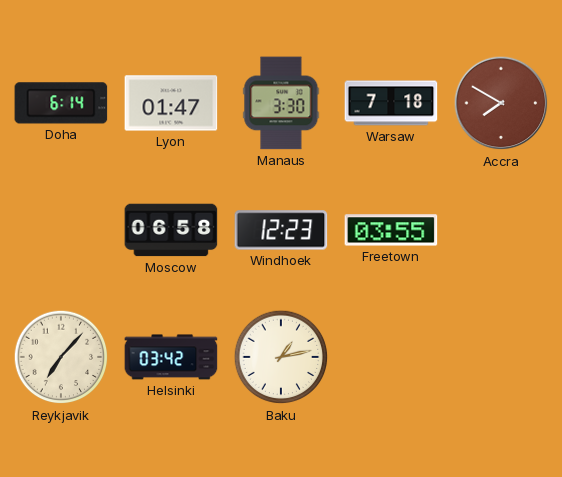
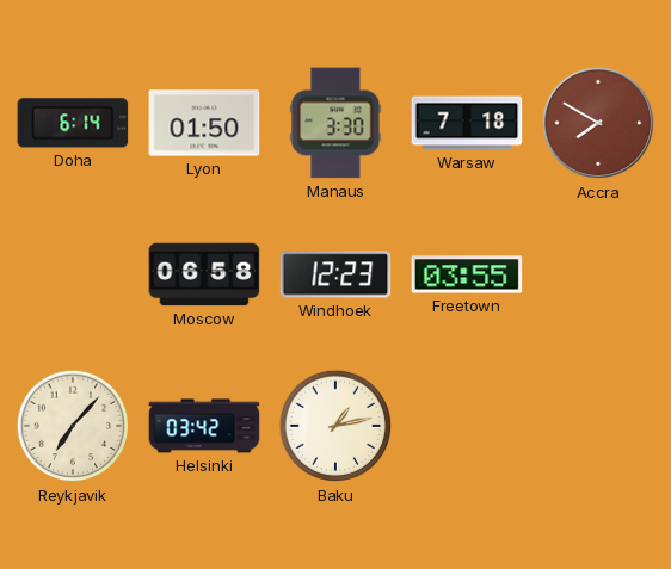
Lyon: 01:47 -> 01:50
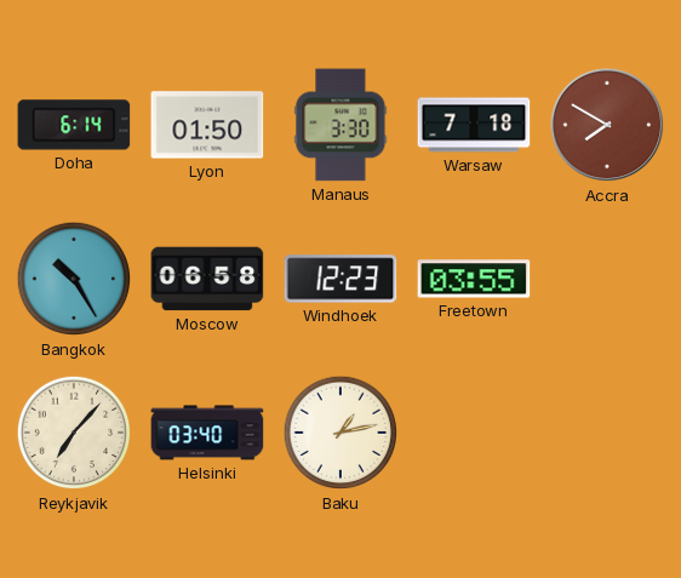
Bangkok: none -> 10:25
Helsinki: 03:42 -> 03:40
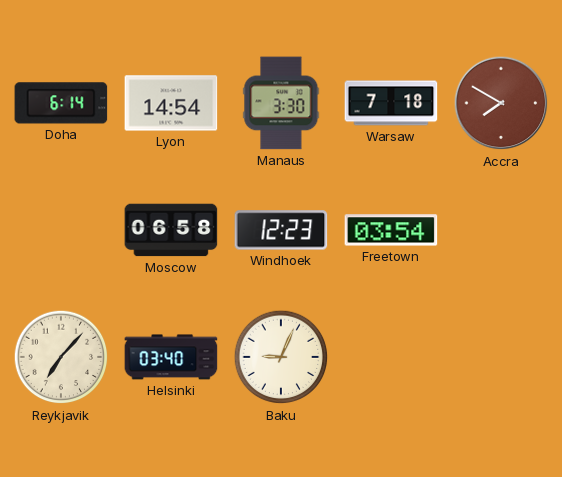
Lyon: 01:50 -> 14:54
Bangkok: 10:25 -> none
Freetown: 03:55 -> 03:54
Baku: 1:13 -> 9:04
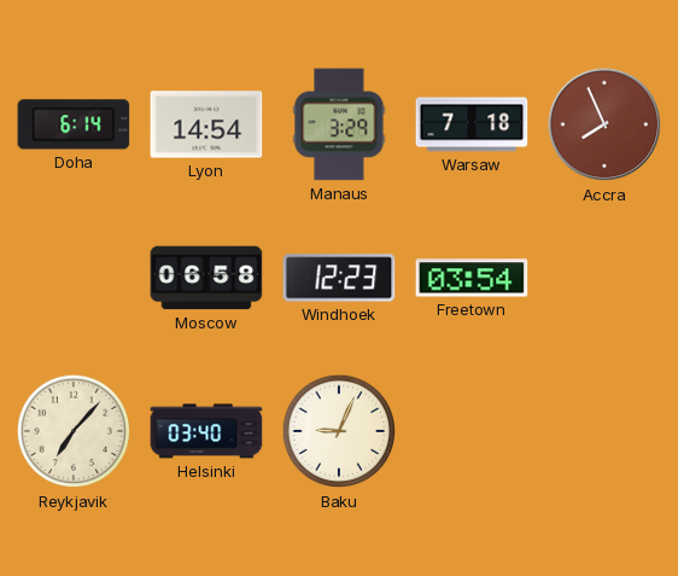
Manaus: 3:30 -> 3:29
Accra: 7:50 -> 7:56
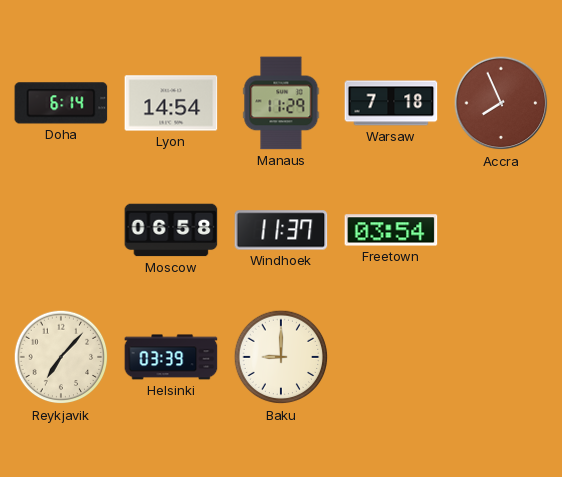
Manaus: 3:29 -> 11:29
Windhoek: 12:23 -> 11:37
Helsinki: 03:40 -> 03:39
Baku: 9:04 -> 9:00
